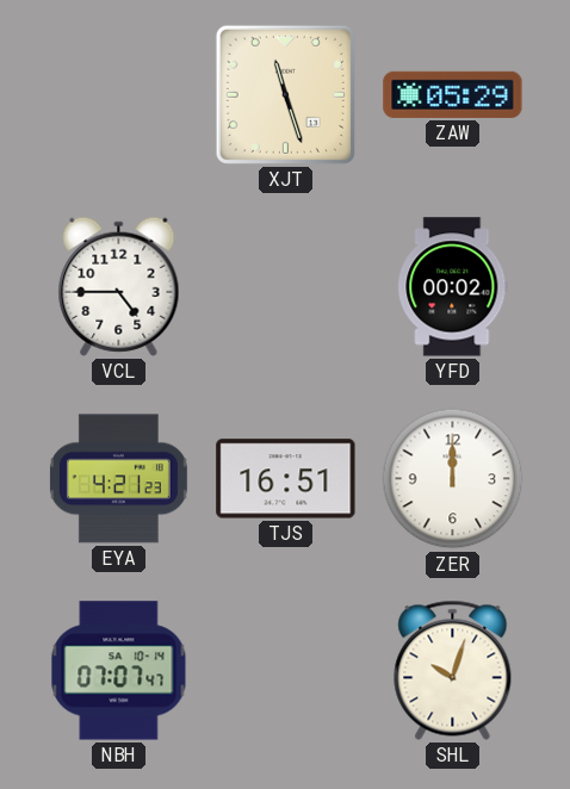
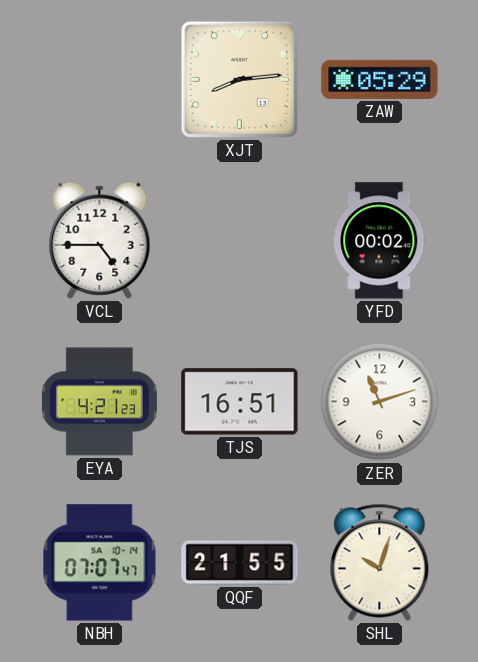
XJT: 11:27 -> 8:14
ZER: 12:00 -> 11:12
QQF: none -> 21:55
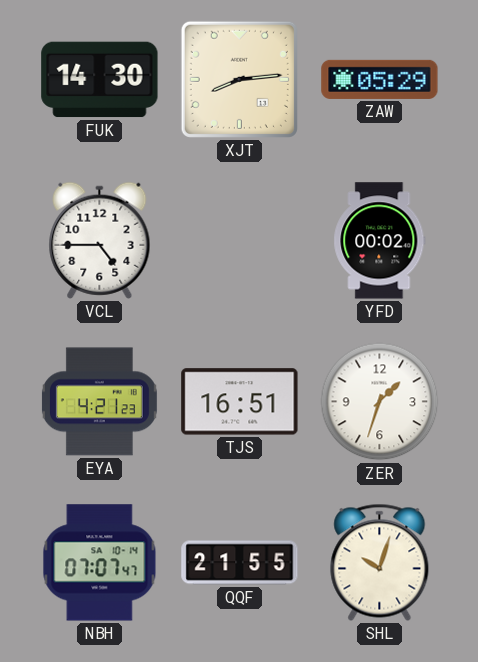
FUK: none -> 14:30
ZER: 11:12 -> 1:33
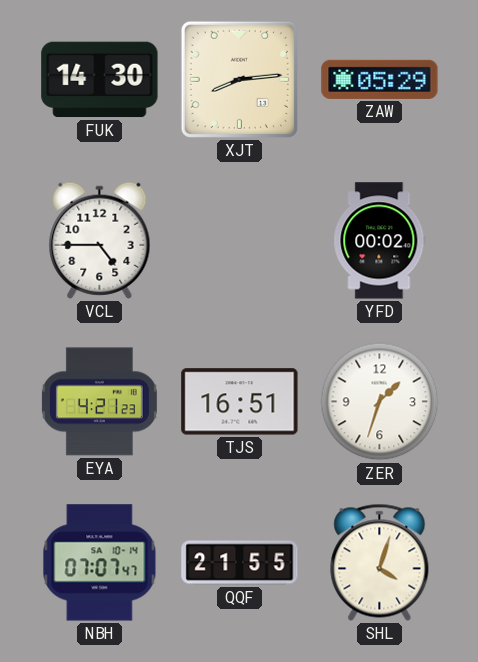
SHL: 10:03 -> 4:03
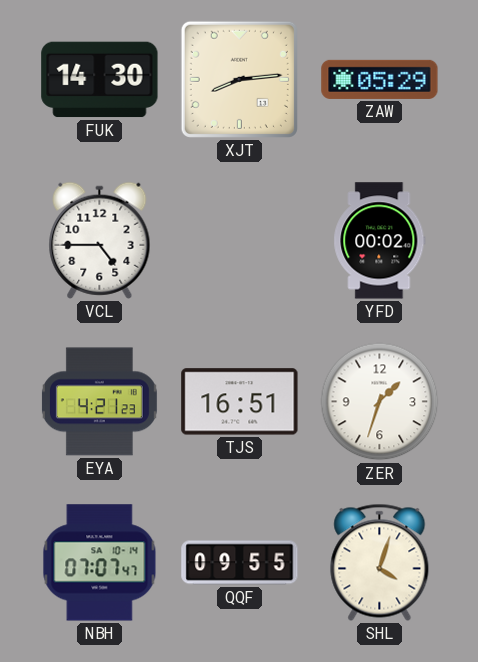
QQF: 21:55 -> 09:55
